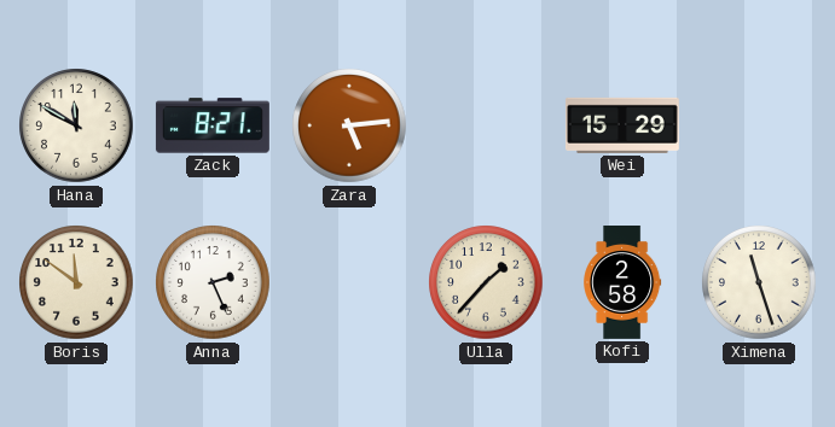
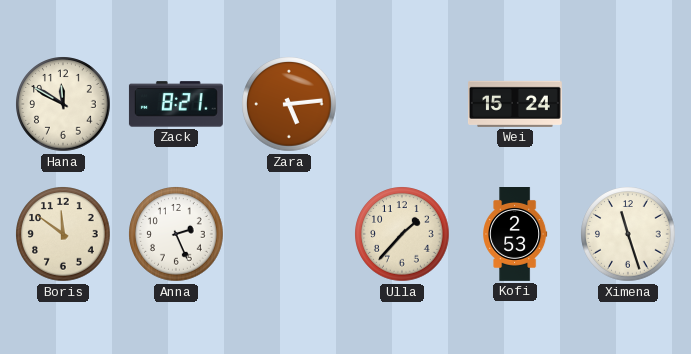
Wei: 15:29 -> 15:24
Kofi: 2:58 -> 2:53
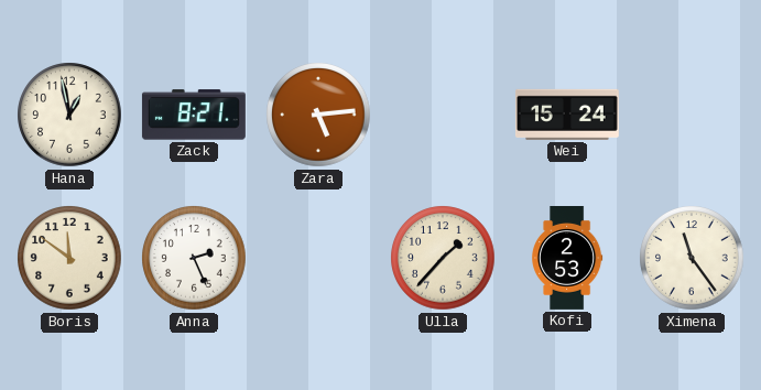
Hana: 11:50 -> 12:58
Ximena: 11:27 -> 11:24
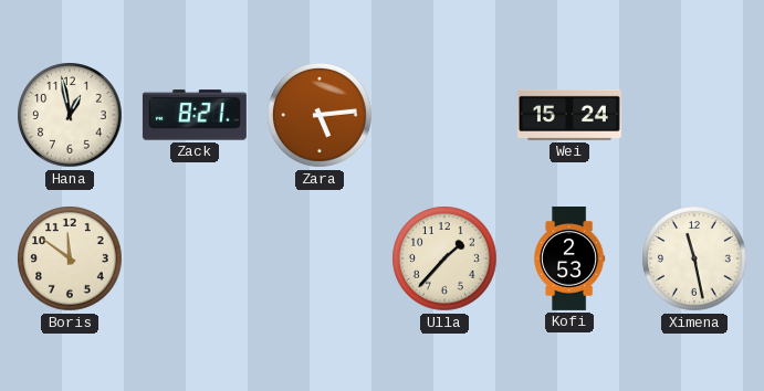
Anna: 2:26 -> none
Ximena: 11:24 -> 11:28
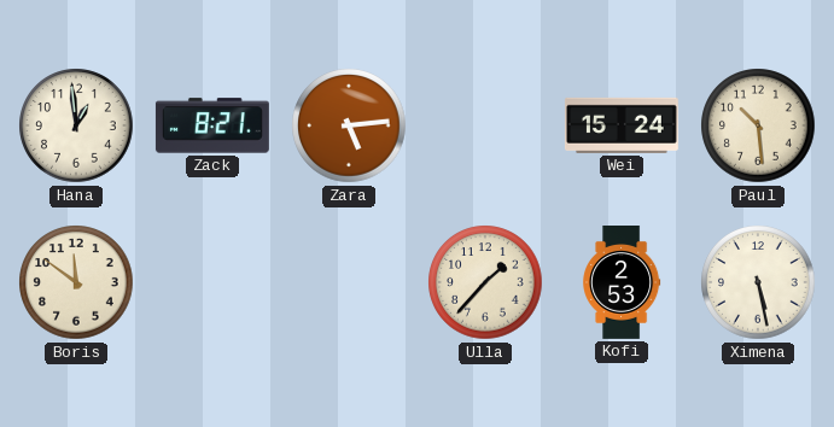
Hana: 12:58 -> 12:59
Paul: none -> 10:29
Ximena: 11:28 -> 5:28
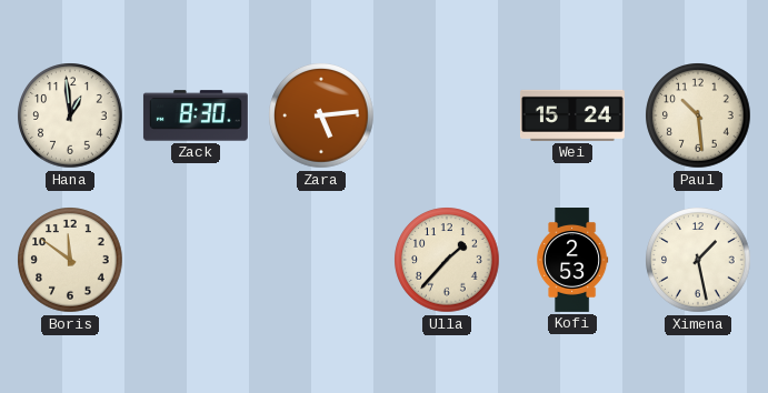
Zack: 8:21 -> 8:30
Ximena: 5:28 -> 1:28
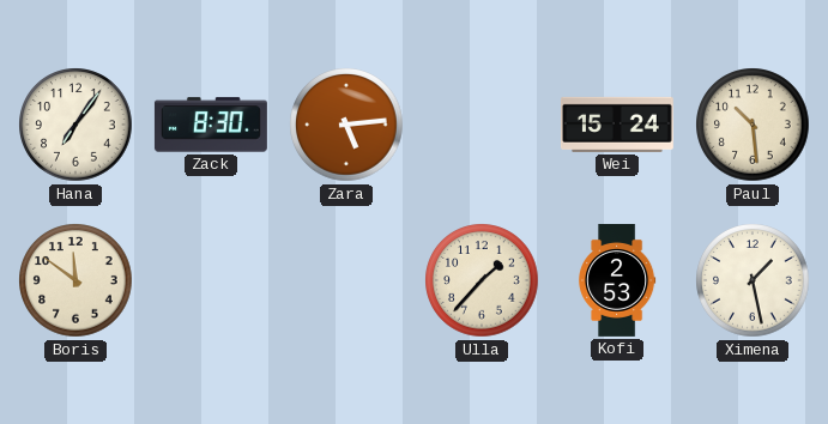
Hana: 12:59 -> 7:06
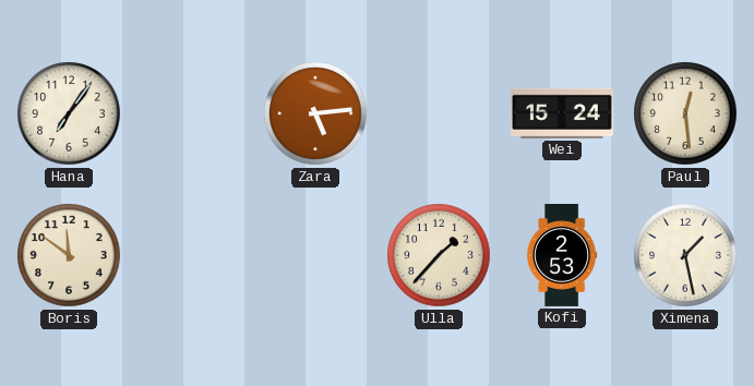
Zack: 8:30 -> none
Paul: 10:29 -> 12:29
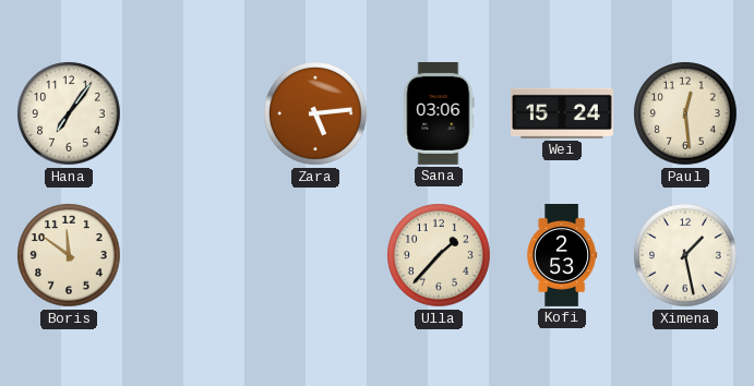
Sana: none -> 03:06
